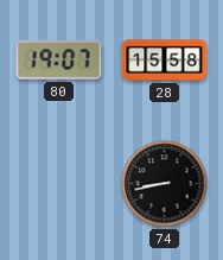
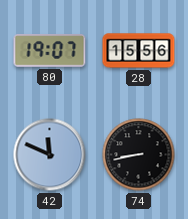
28: 15:58 -> 15:56
42: none -> 11:49
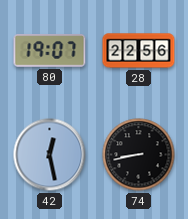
28: 15:56 -> 22:56
42: 11:49 -> 12:28
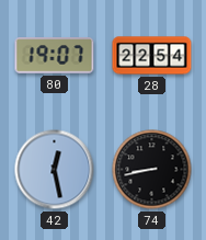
28: 22:56 -> 22:54
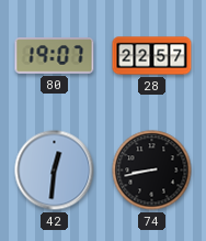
28: 22:54 -> 22:57
42: 12:28 -> 12:31
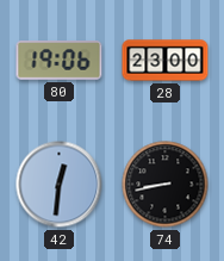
80: 19:07 -> 19:06
28: 22:57 -> 23:00
